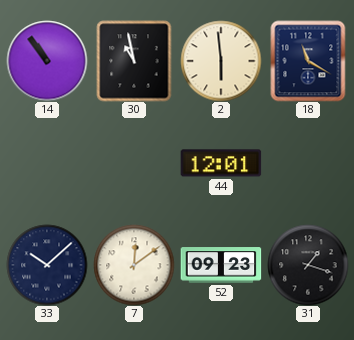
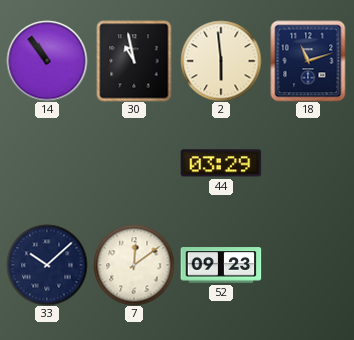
18: 11:20 -> 11:12
44: 12:01 -> 03:29
31: 1:18 -> none
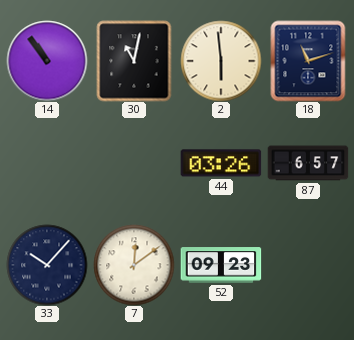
30: 10:58 -> 11:02
44: 03:29 -> 03:26
87: none -> 6:57
33: 10:08 -> 10:07
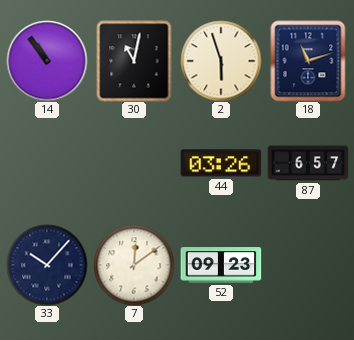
2: 5:59 -> 5:57
